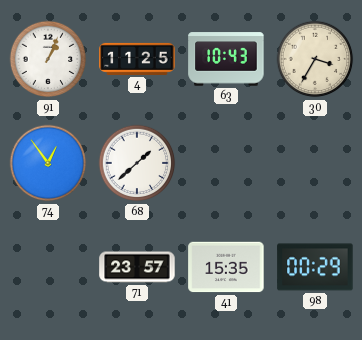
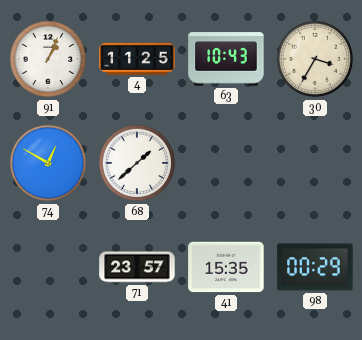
74: 12:54 -> 12:50
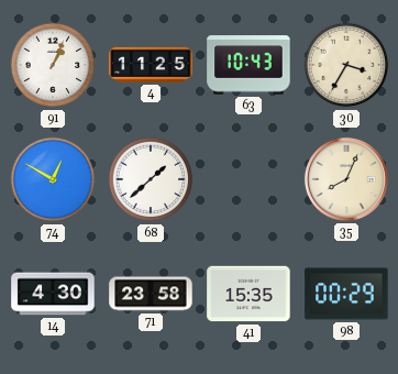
35: none -> 8:04
14: none -> 4:30
71: 23:57 -> 23:58
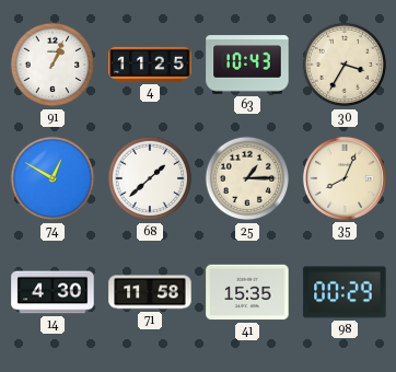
25: none -> 1:15
71: 23:58 -> 11:58
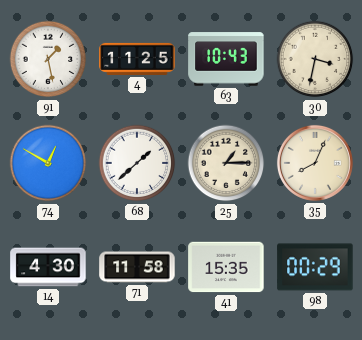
91: 1:04 -> 1:28
30: 3:35 -> 3:32
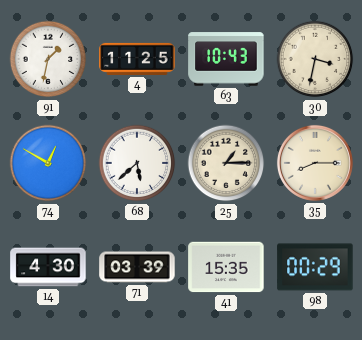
91: 1:28 -> 1:32
68: 1:38 -> 5:38
35: 8:04 -> 8:15
71: 11:58 -> 03:39
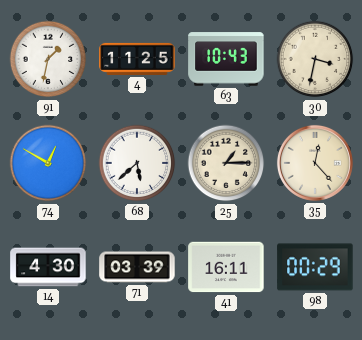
35: 8:15 -> 12:23
41: 15:35 -> 16:11
